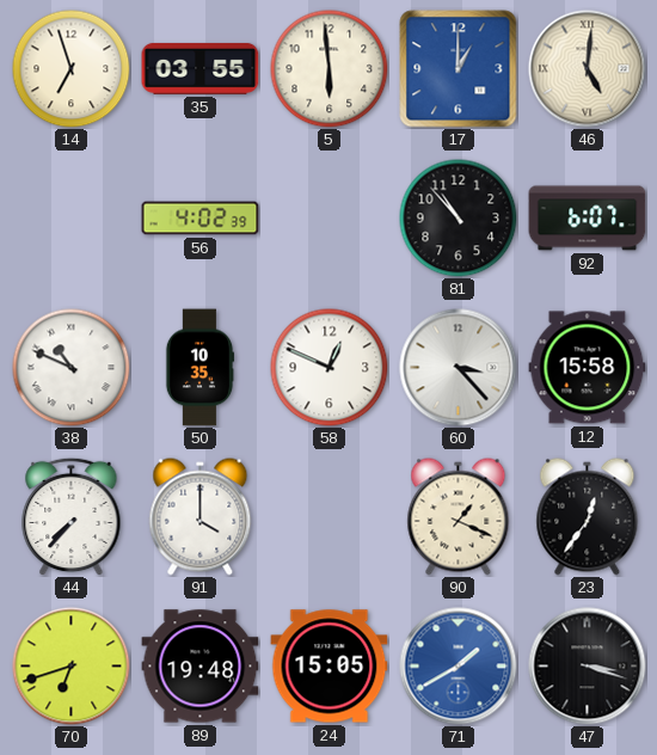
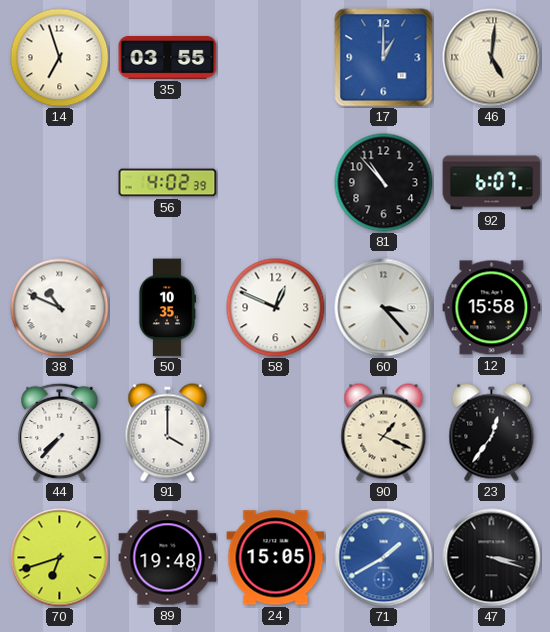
5: 5:59 -> none
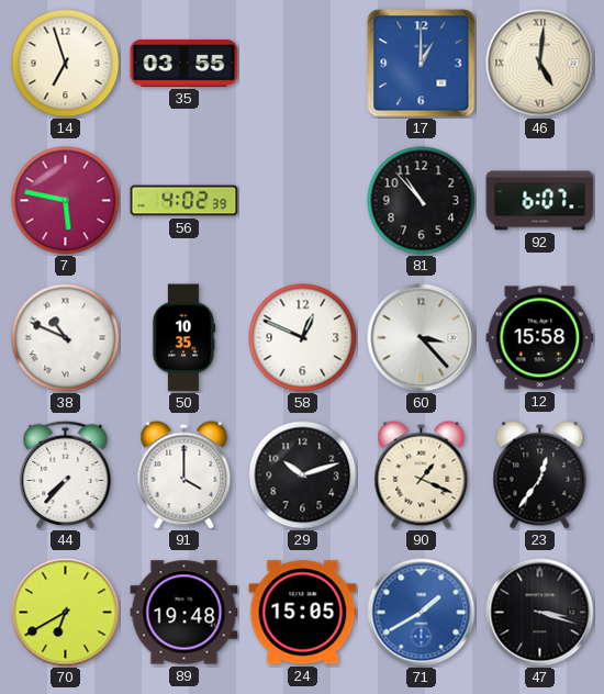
7: none -> 5:47
29: none -> 10:12
70: 6:42 -> 6:40
